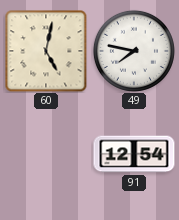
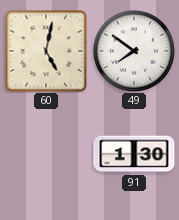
49: 7:47 -> 7:51
91: 12:54 -> 1:30
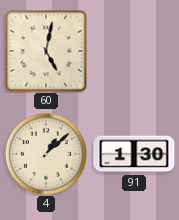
49: 7:51 -> none
4: none -> 1:08
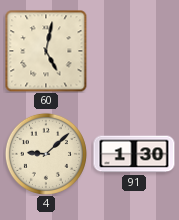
4: 1:08 -> 9:08
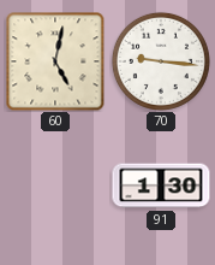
70: none -> 9:16
4: 9:08 -> none
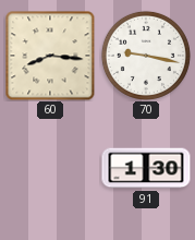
60: 5:02 -> 8:16
70: 9:16 -> 9:17
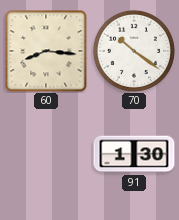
70: 9:17 -> 10:21
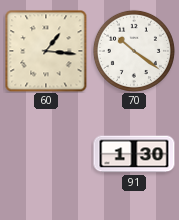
60: 8:16 -> 1:16
